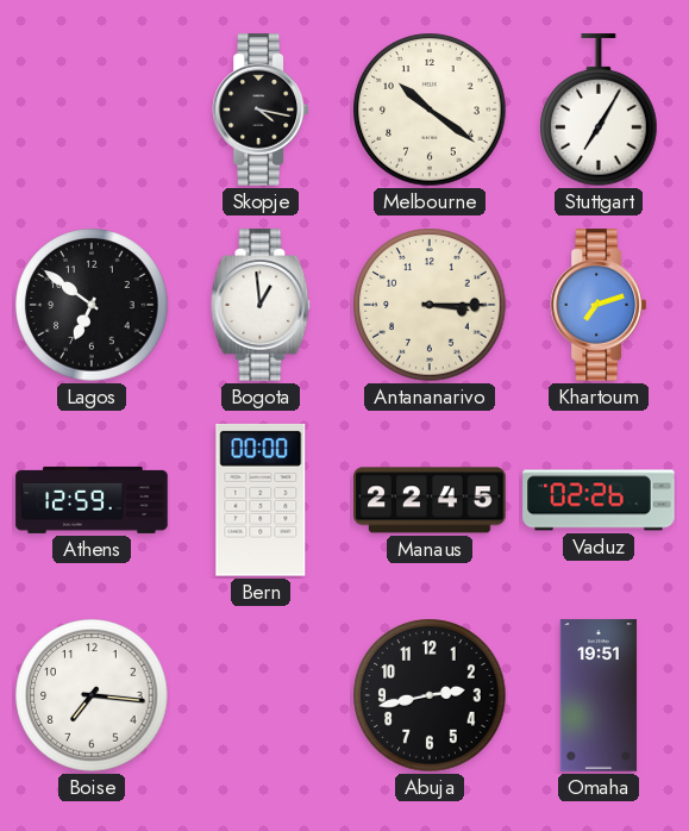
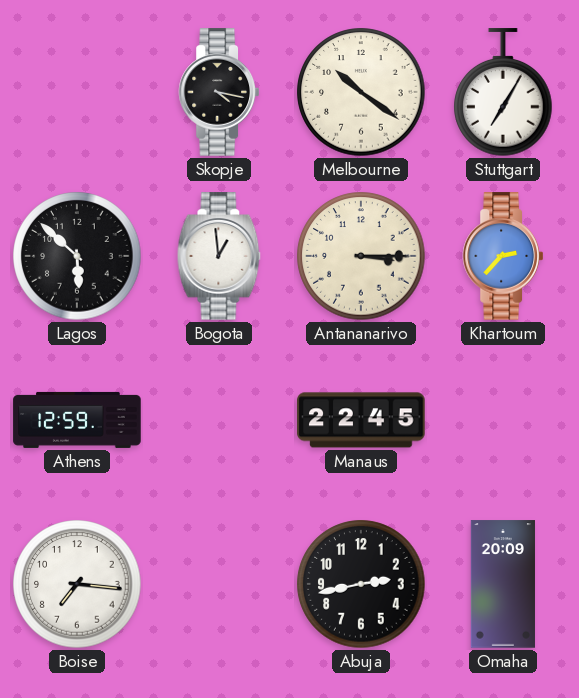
Lagos: 6:51 -> 5:52
Khartoum: 7:12 -> 2:37
Bern: 00:00 -> none
Vaduz: 02:26 -> none
Omaha: 19:51 -> 20:09
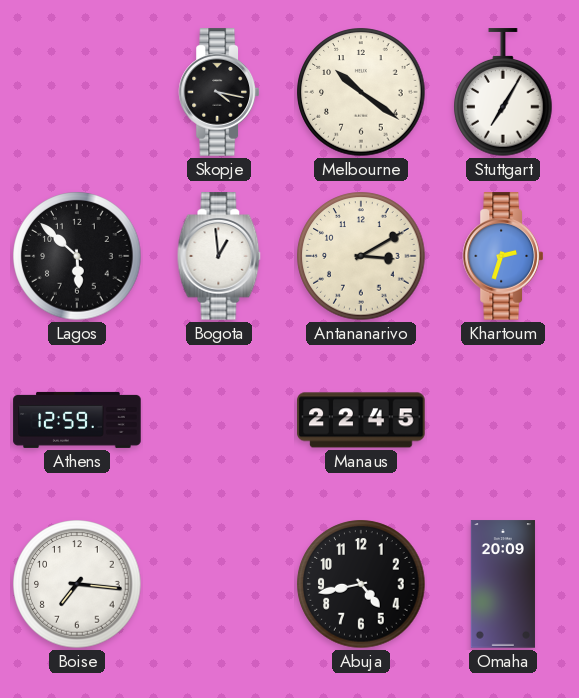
Antananarivo: 3:15 -> 3:10
Khartoum: 2:37 -> 2:33
Abuja: 2:43 -> 4:43
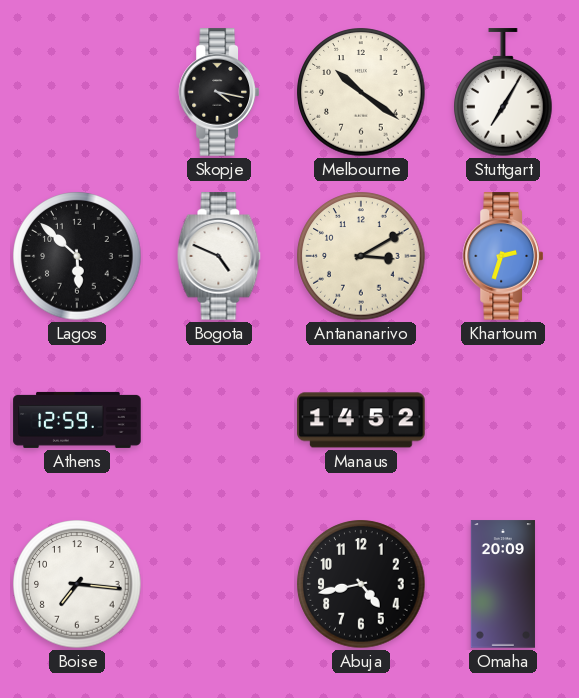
Bogota: 12:59 -> 4:49
Manaus: 22:45 -> 14:52
